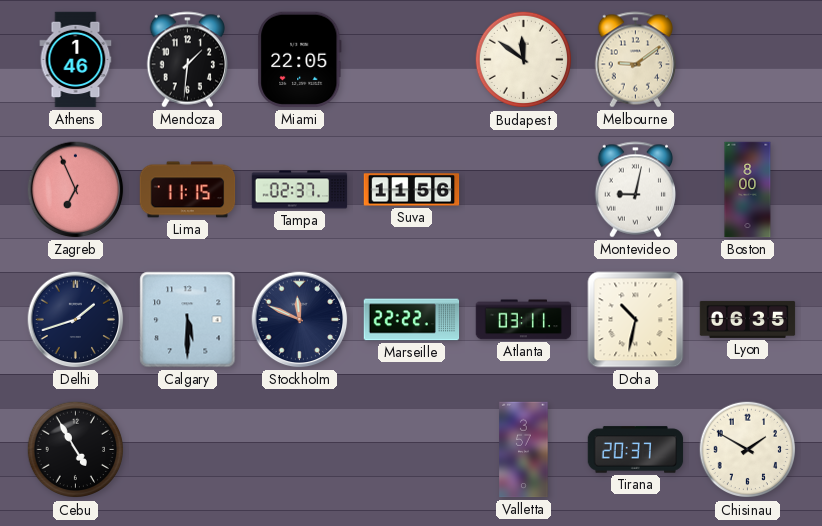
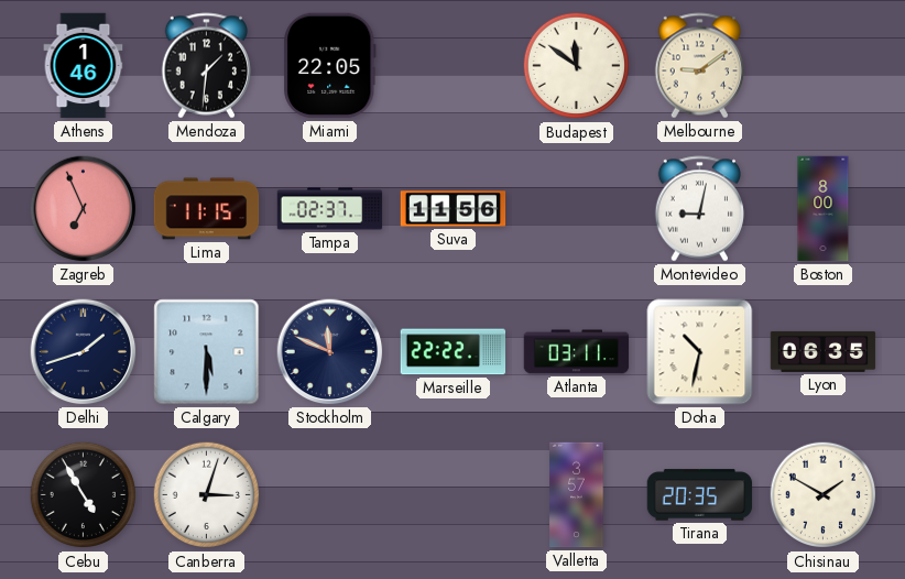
Canberra: none -> 3:03
Tirana: 20:37 -> 20:35
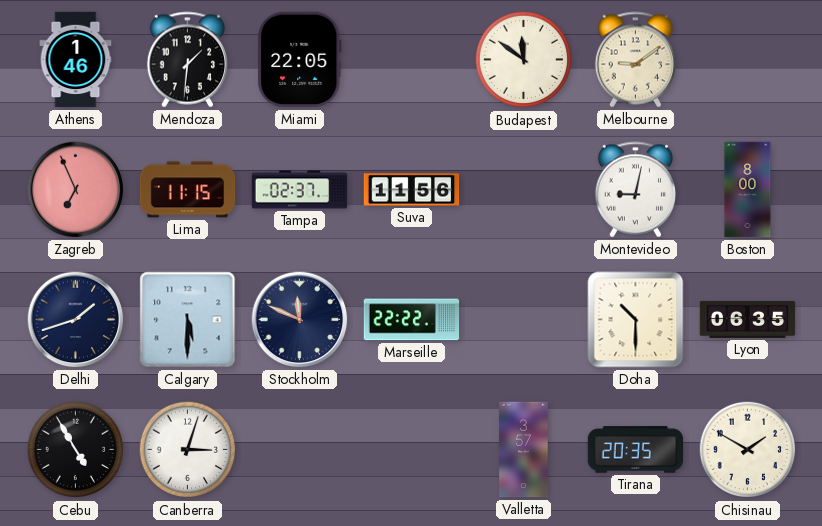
Atlanta: 03:11 -> none
Doha: 10:32 -> 10:30
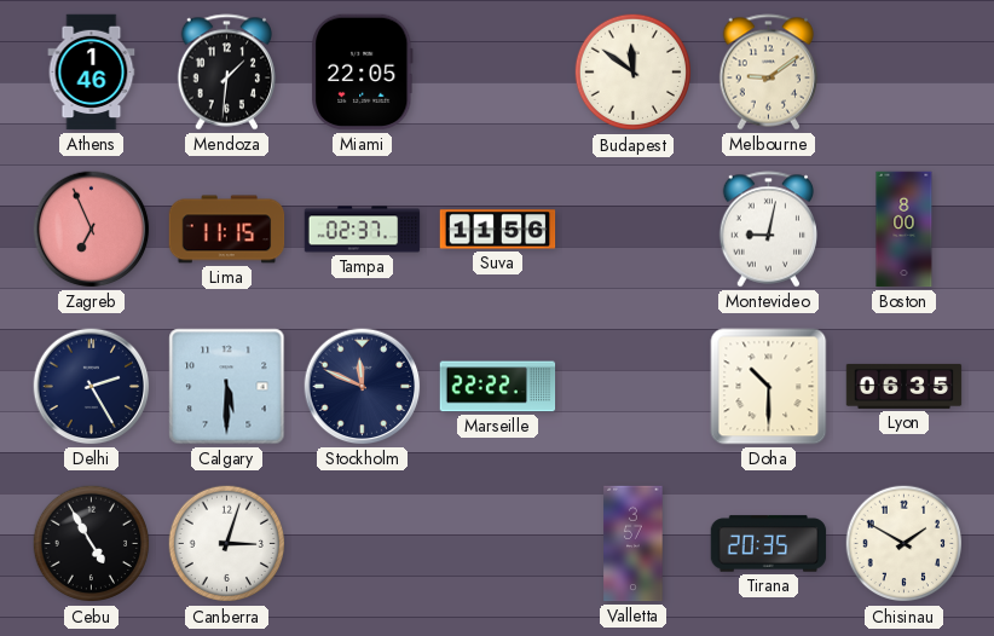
Delhi: 1:42 -> 2:25
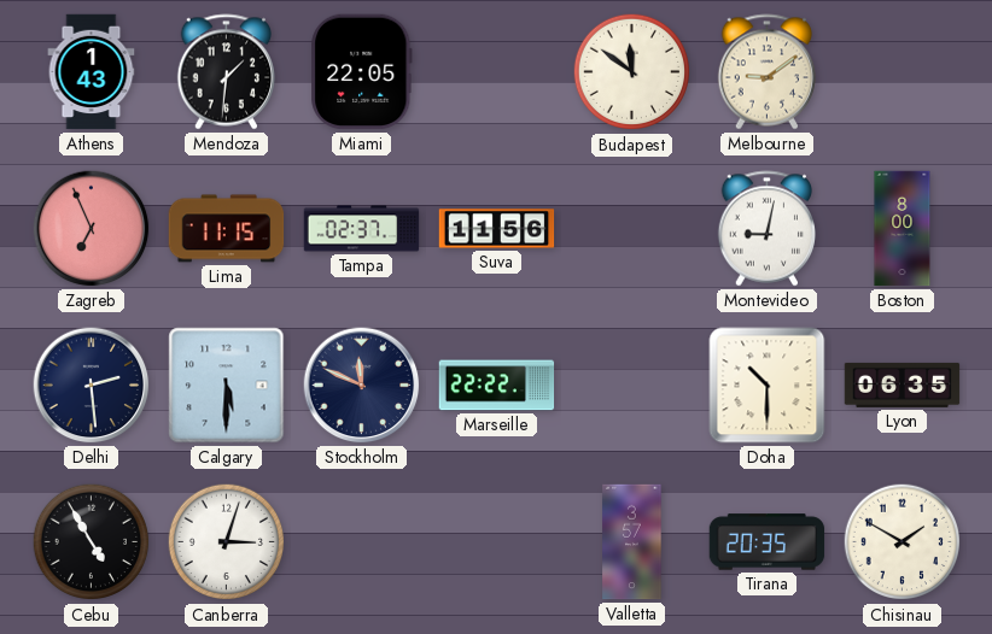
Athens: 1:46 -> 1:43
Delhi: 2:25 -> 2:29
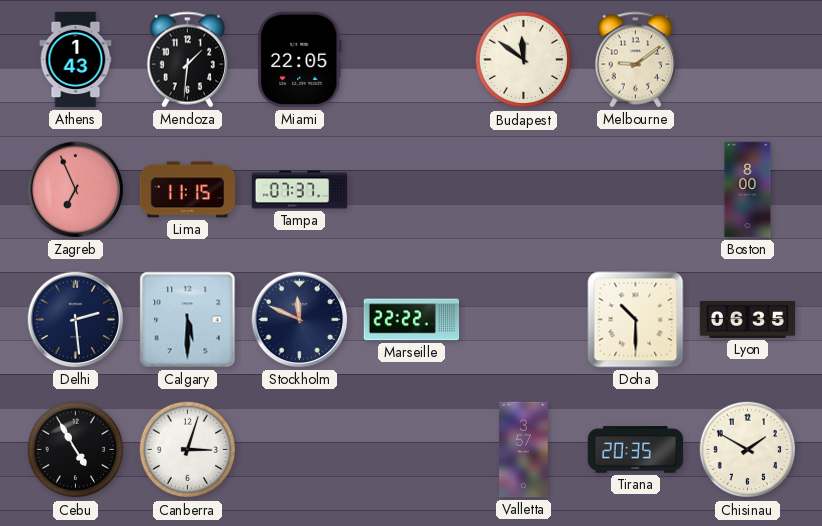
Tampa: 02:37 -> 07:37
Suva: 11:56 -> none
Montevideo: 9:02 -> none
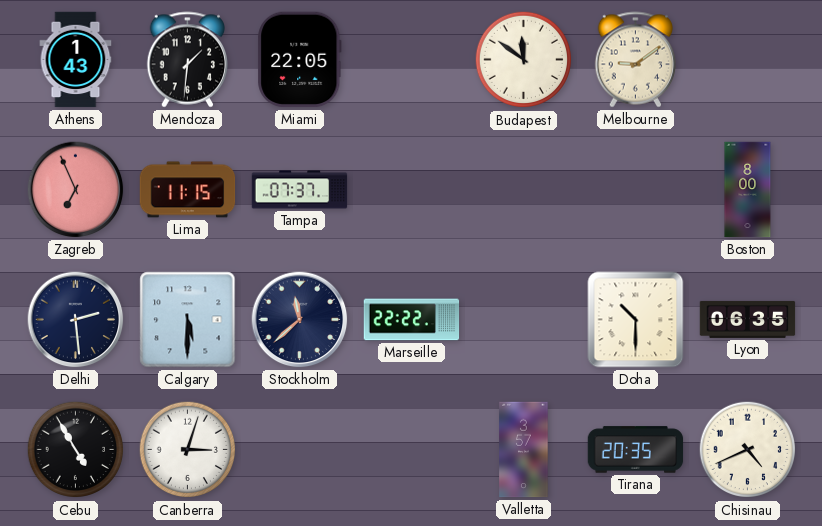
Stockholm: 11:49 -> 11:38
Chisinau: 1:50 -> 4:41
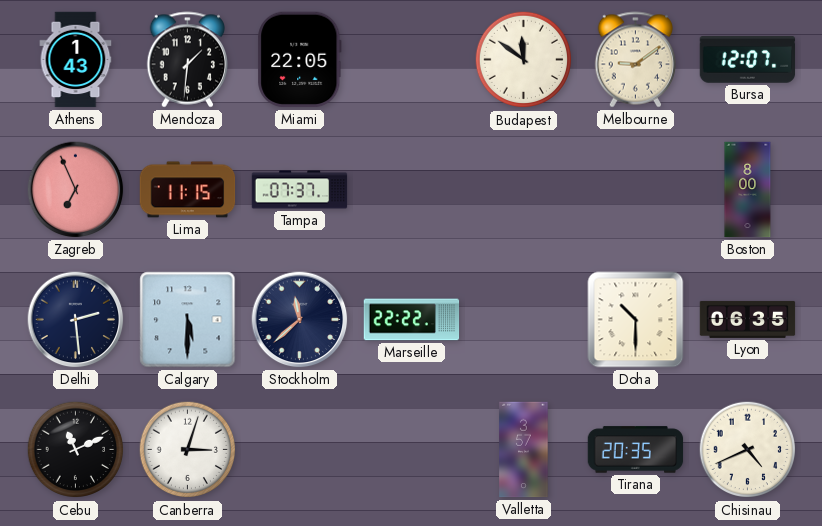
Bursa: none -> 12:07
Cebu: 4:55 -> 11:11
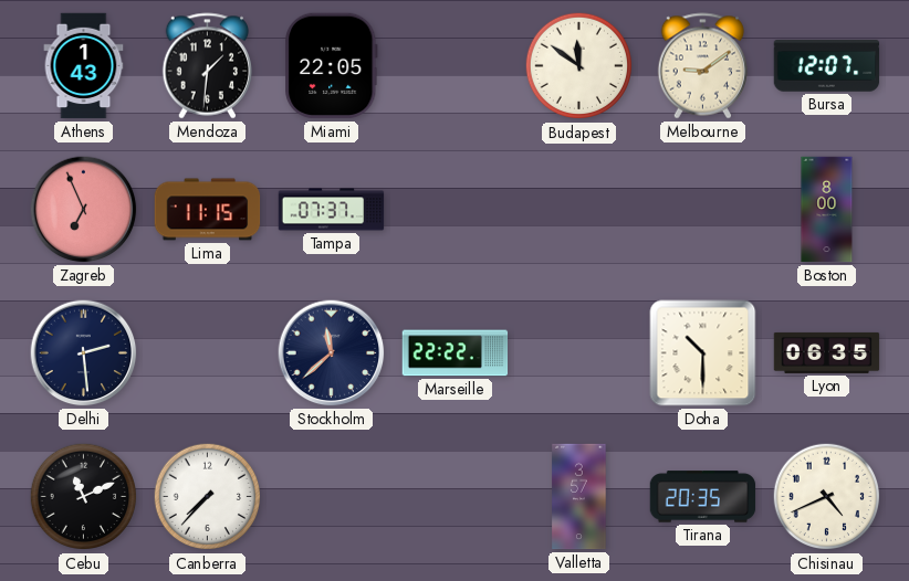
Calgary: 5:30 -> none
Canberra: 3:03 -> 7:37
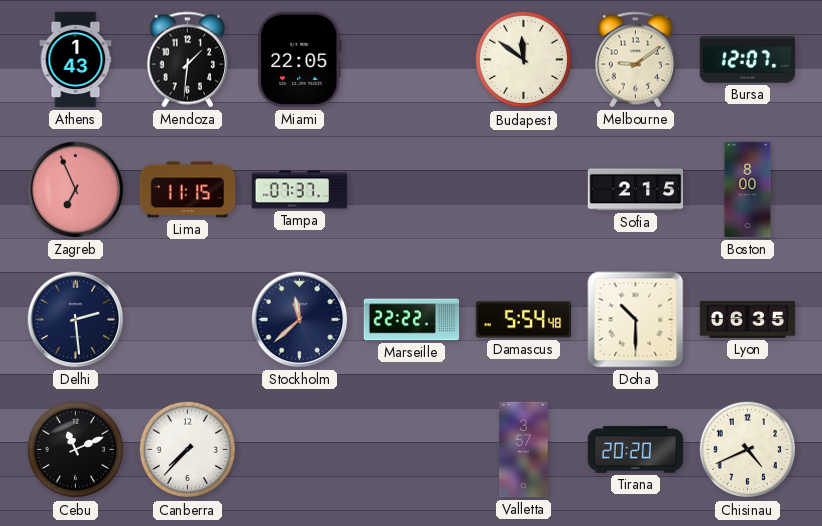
Sofia: none -> 2:15
Damascus: none -> 5:54
Tirana: 20:35 -> 20:20
